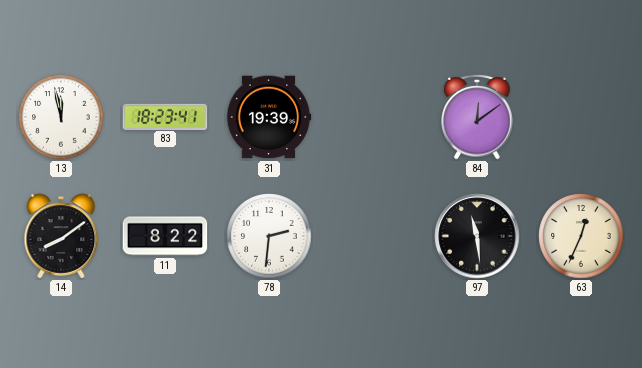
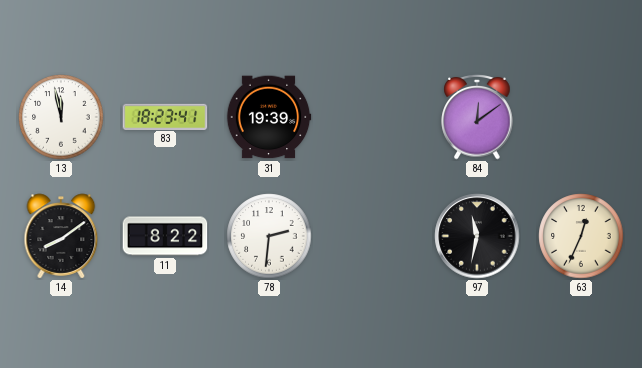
97: 11:29 -> 11:32
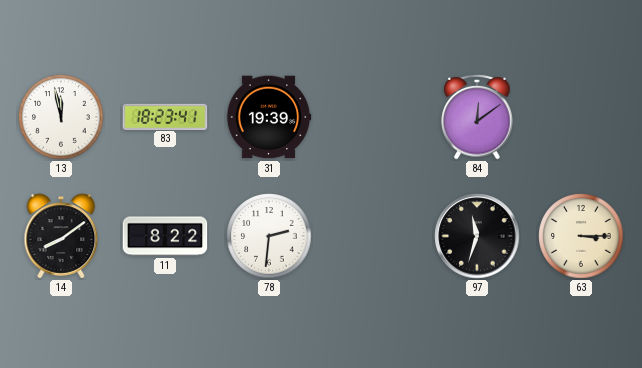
97: 11:32 -> 11:33
63: 12:34 -> 3:15
